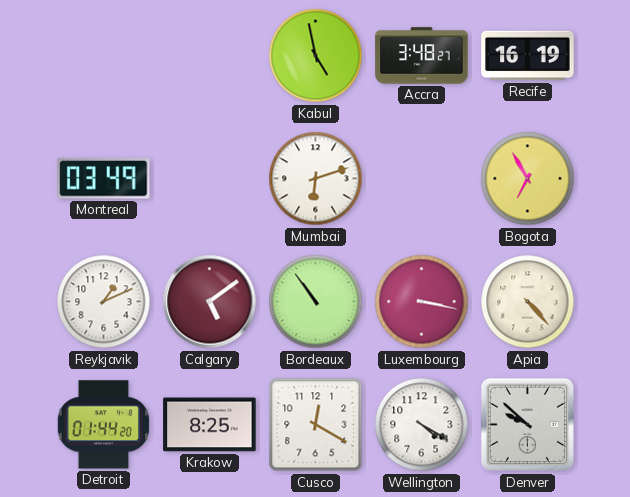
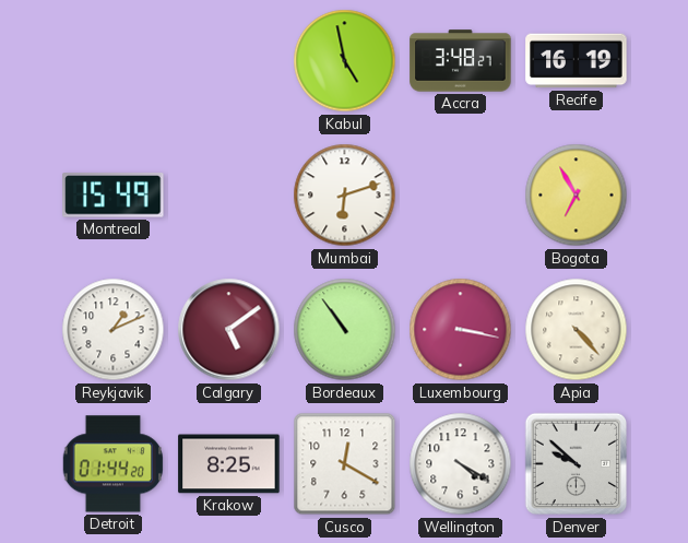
Montreal: 03:49 -> 15:49
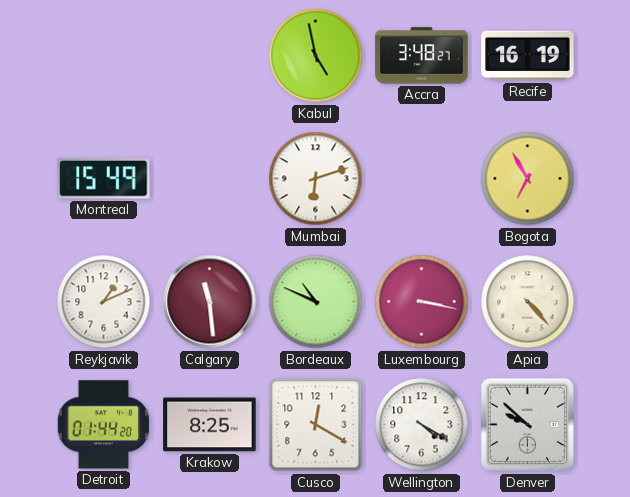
Calgary: 5:09 -> 11:29
Bordeaux: 10:54 -> 10:49
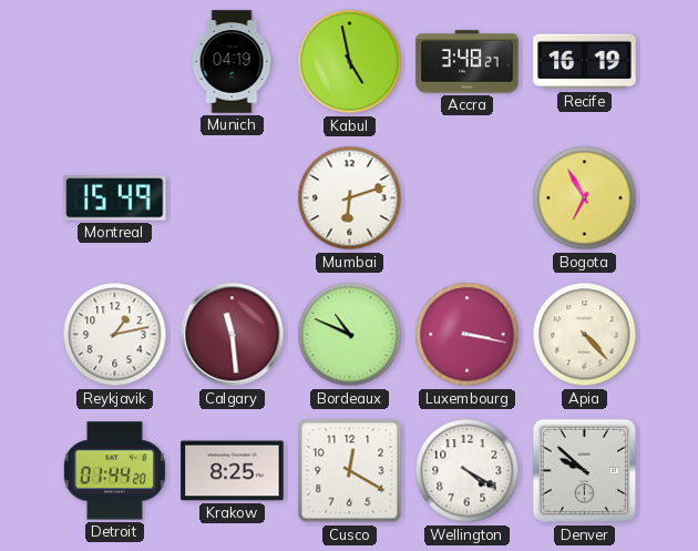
Munich: none -> 04:19
Reykjavik: 1:11 -> 1:13
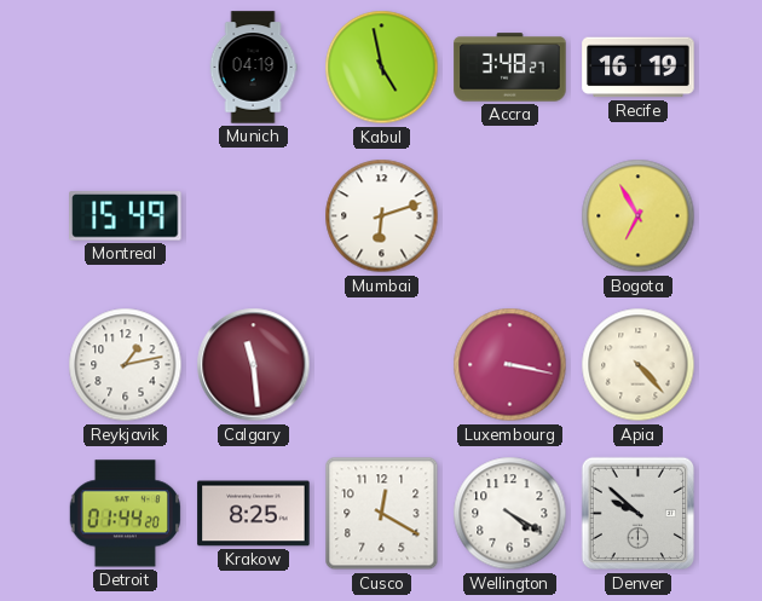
Bordeaux: 10:49 -> none
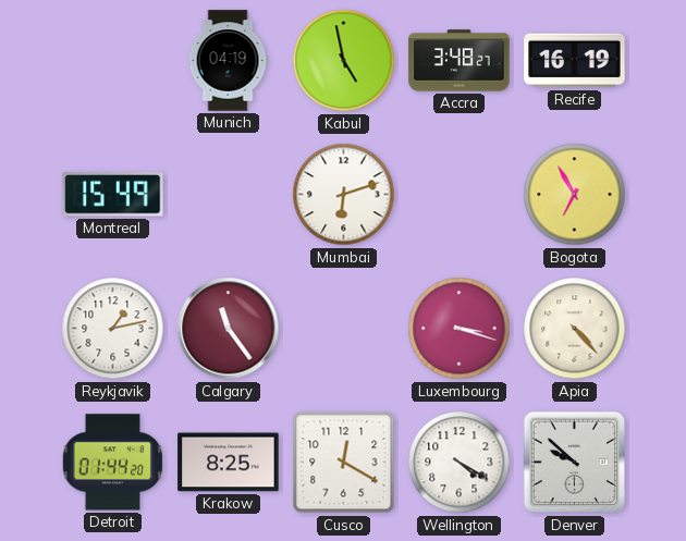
Calgary: 11:29 -> 11:24
Luxembourg: 3:17 -> 3:18
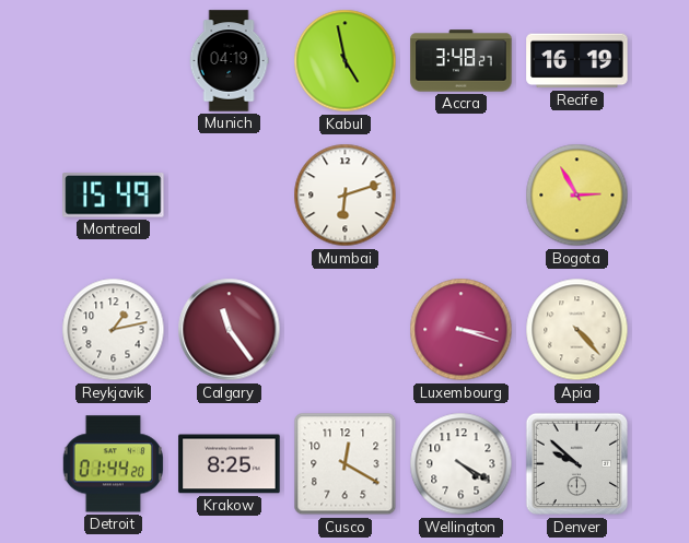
Bogota: 6:55 -> 2:55
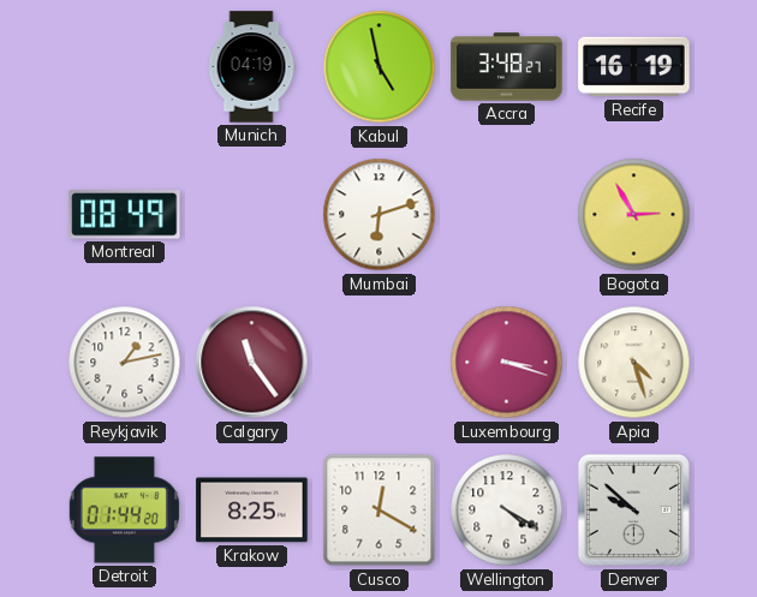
Montreal: 15:49 -> 08:49
Apia: 4:23 -> 4:27
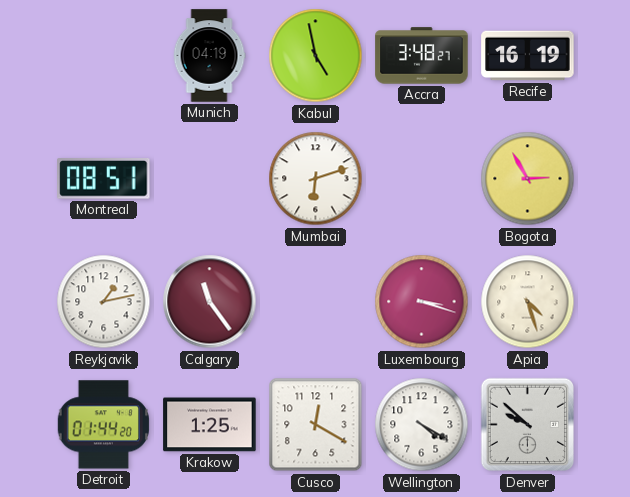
Montreal: 08:49 -> 08:51
Krakow: 8:25 -> 1:25
